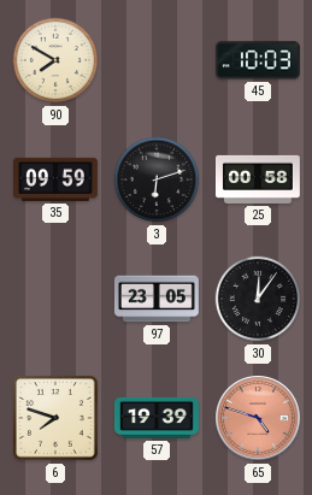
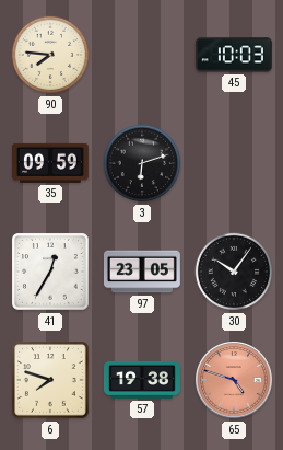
90: 7:50 -> 7:46
25: 00:58 -> none
41: none -> 12:35
30: 12:06 -> 10:06
57: 19:39 -> 19:38
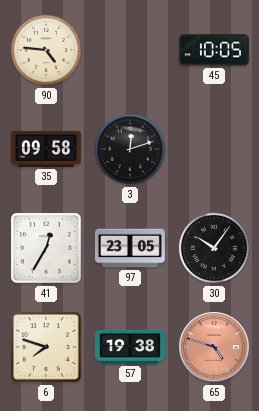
90: 7:46 -> 4:46
45: 10:03 -> 10:05
35: 09:59 -> 09:58
3: 6:12 -> 12:12
